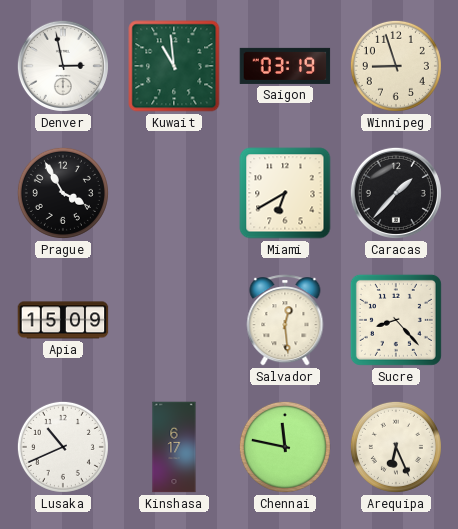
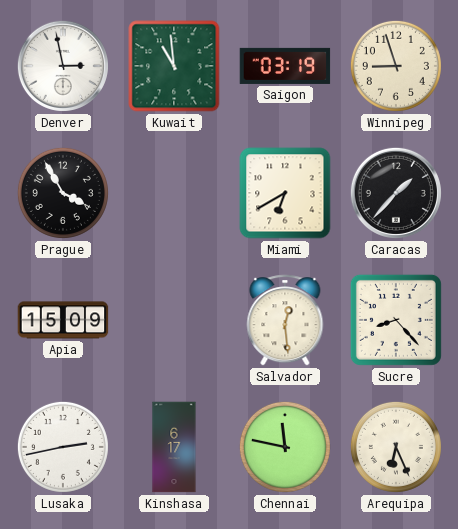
Lusaka: 10:41 -> 2:43
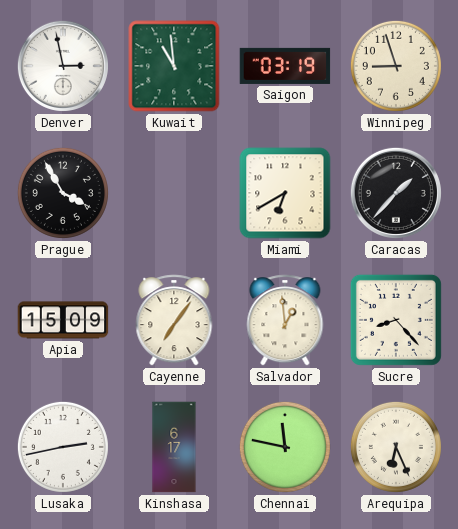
Cayenne: none -> 7:06
Salvador: 12:29 -> 12:59
